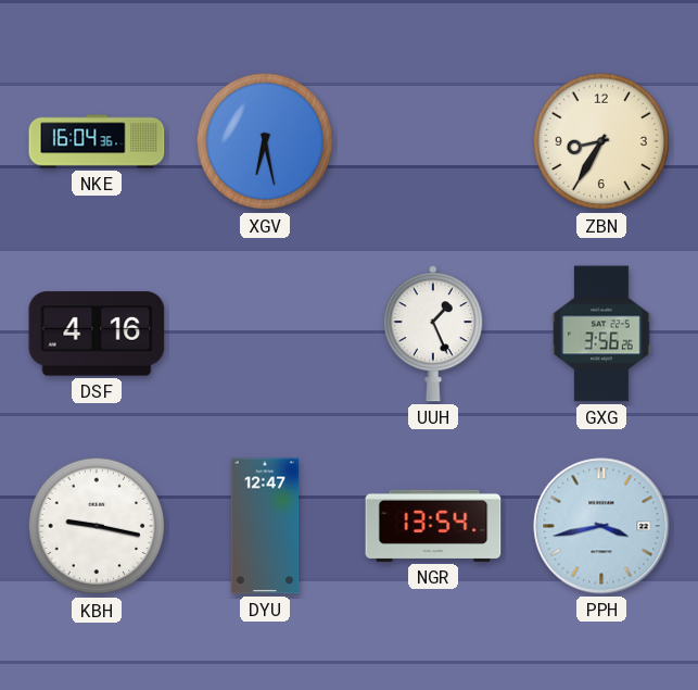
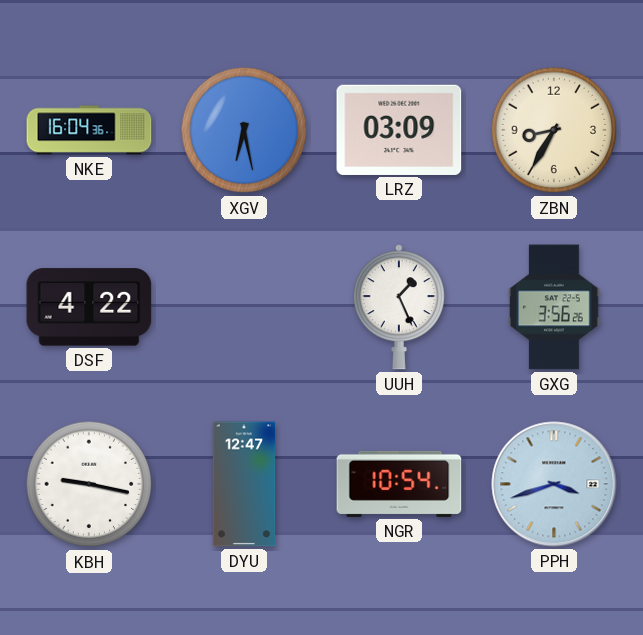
LRZ: none -> 03:09
DSF: 4:16 -> 4:22
NGR: 13:54 -> 10:54
PPH: 3:43 -> 3:42
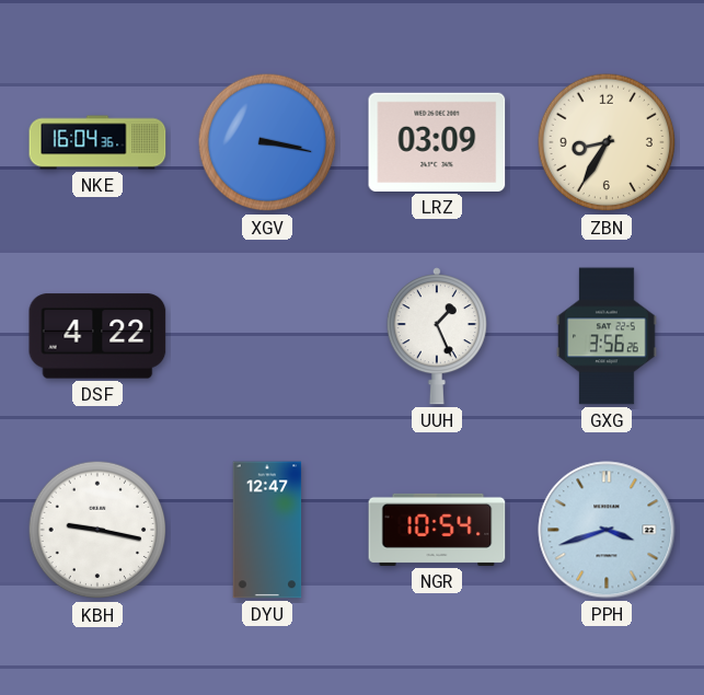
XGV: 6:28 -> 3:17
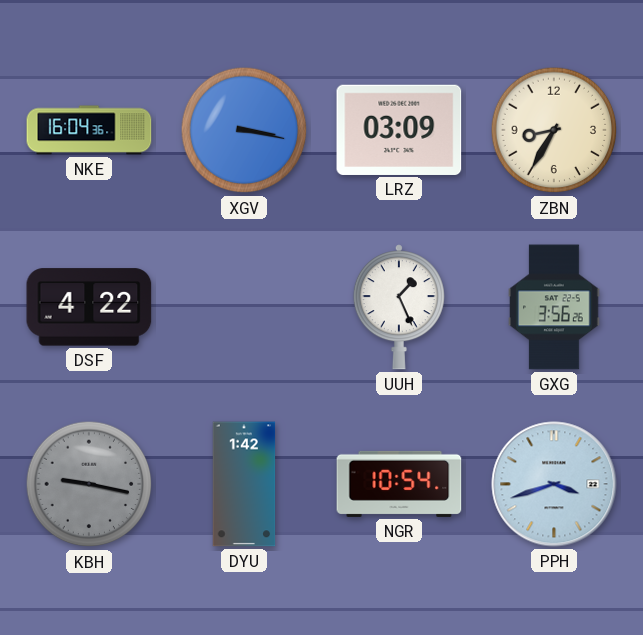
KBH dial: white -> grey
DYU: 12:47 -> 1:42
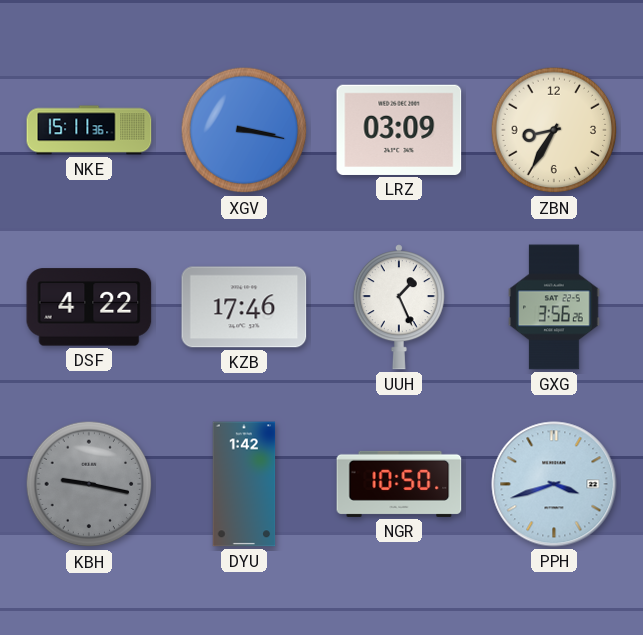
NKE: 16:04 -> 15:11
KZB: none -> 17:46
NGR: 10:54 -> 10:50
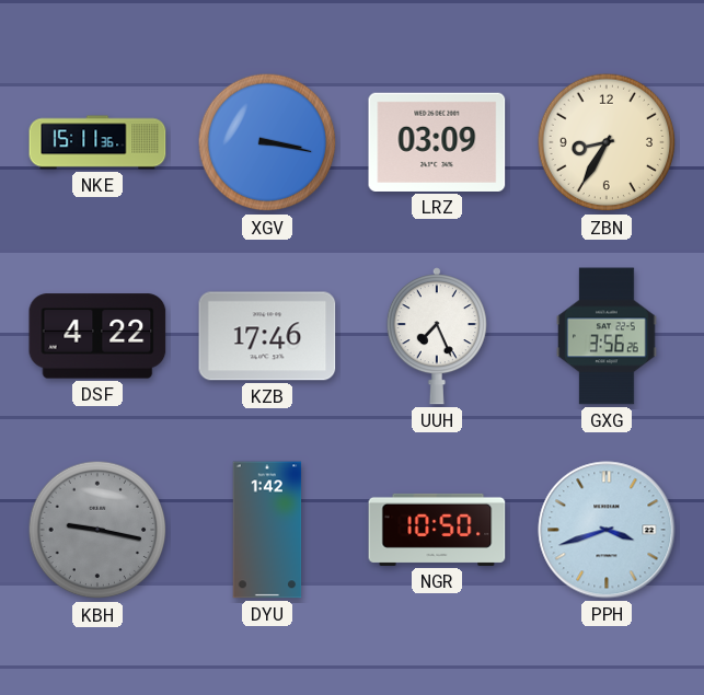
UUH: 1:26 -> 7:26
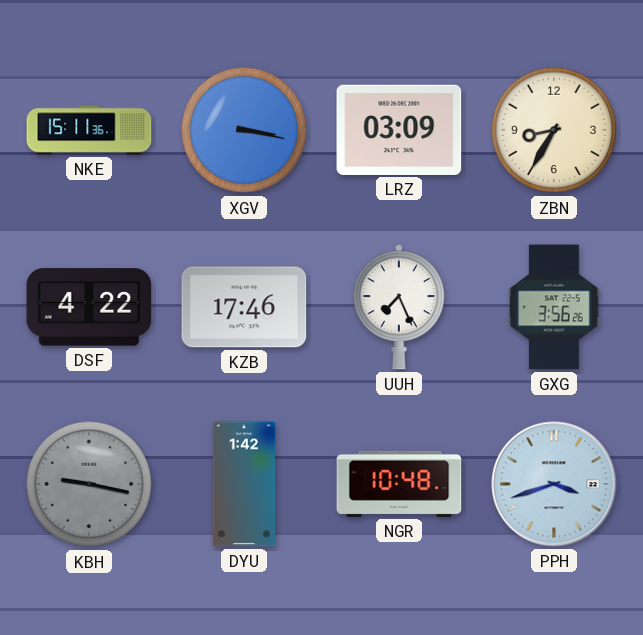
NGR: 10:50 -> 10:48
